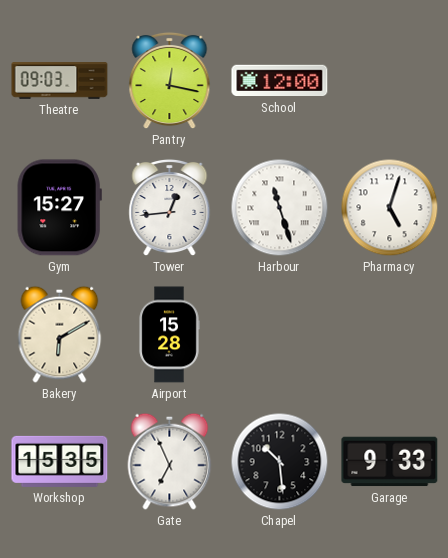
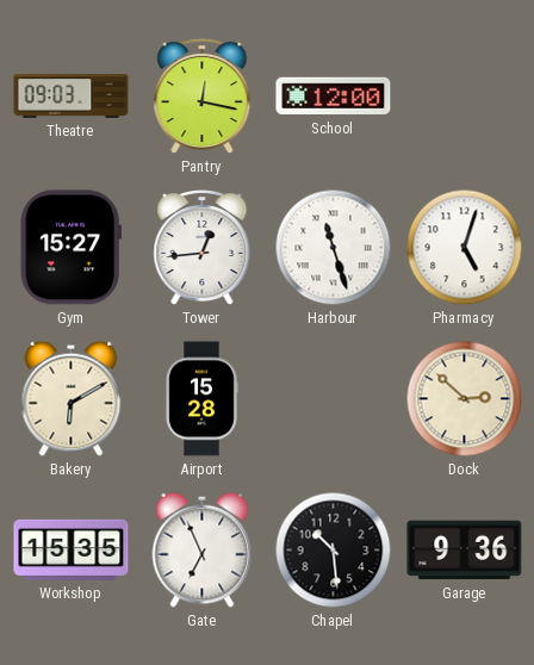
Dock: none -> 2:52
Garage: 9:33 -> 9:36
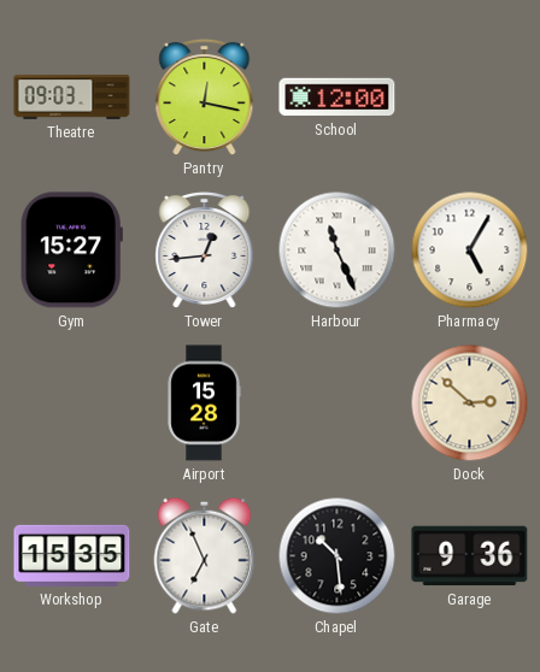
Harbour: 11:27 -> 11:26
Pharmacy: 5:03 -> 5:05
Bakery: 6:10 -> none
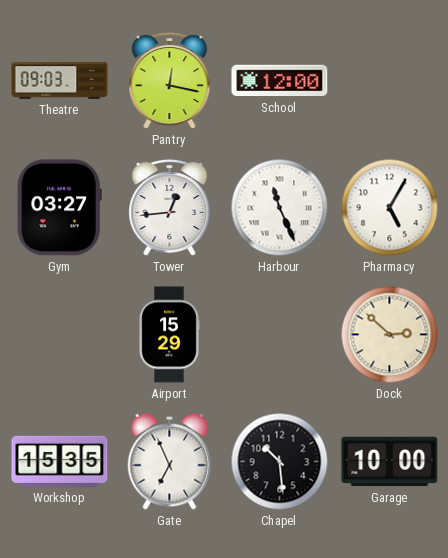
Gym: 15:27 -> 03:27
Airport: 15:28 -> 15:29
Garage: 9:36 -> 10:00
